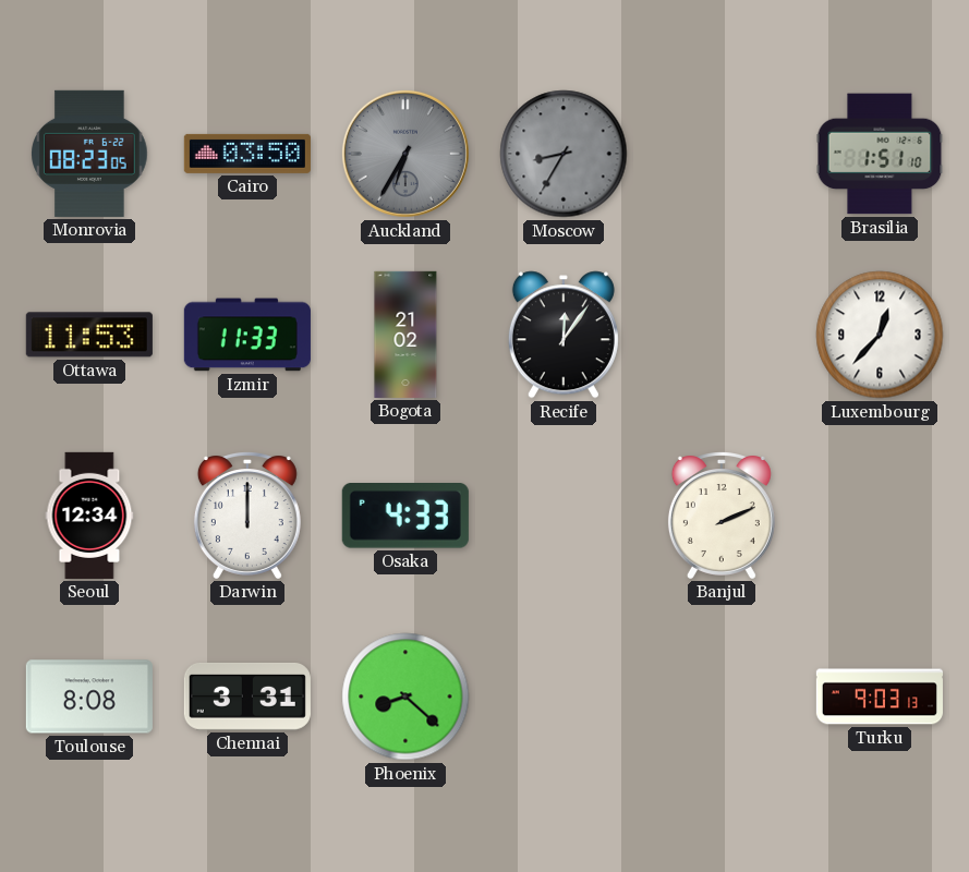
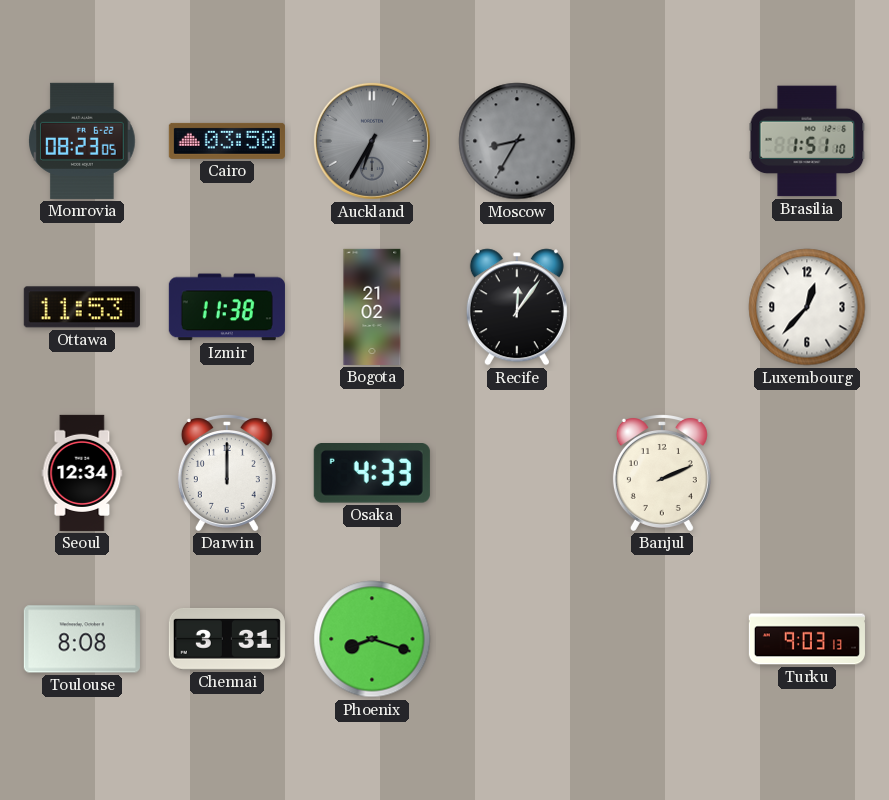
Izmir: 11:33 -> 11:38
Phoenix: 8:22 -> 8:18
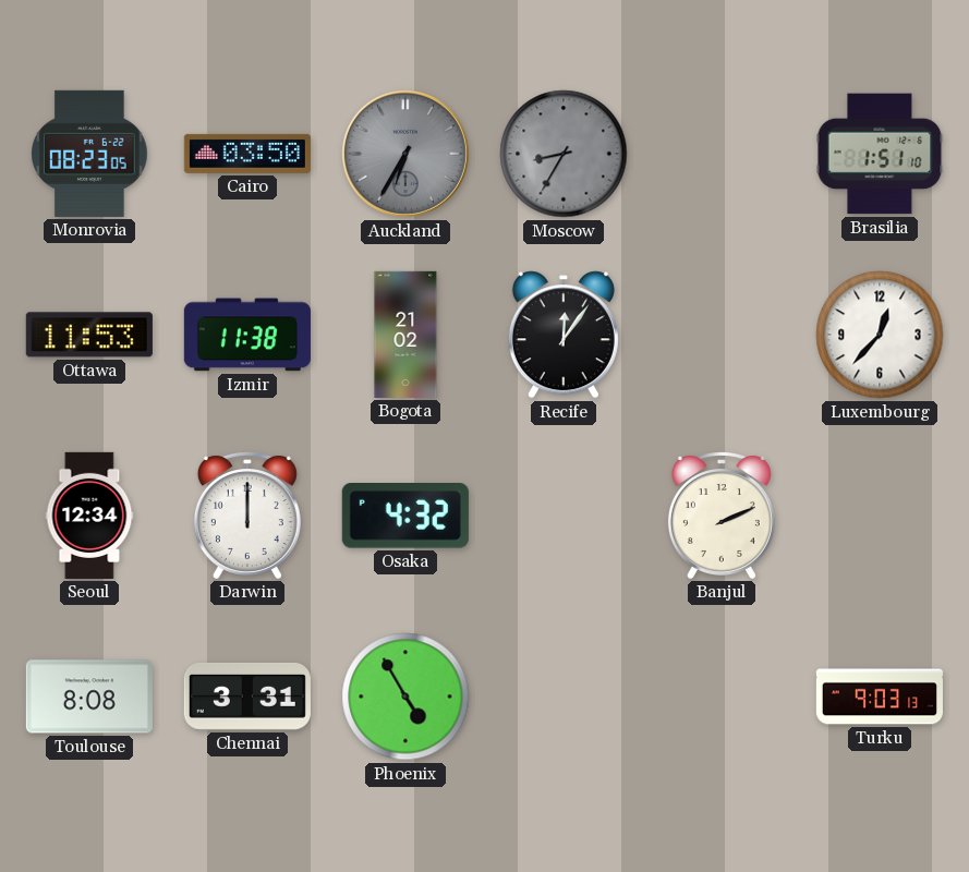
Osaka: 4:33 -> 4:32
Phoenix: 8:18 -> 4:55
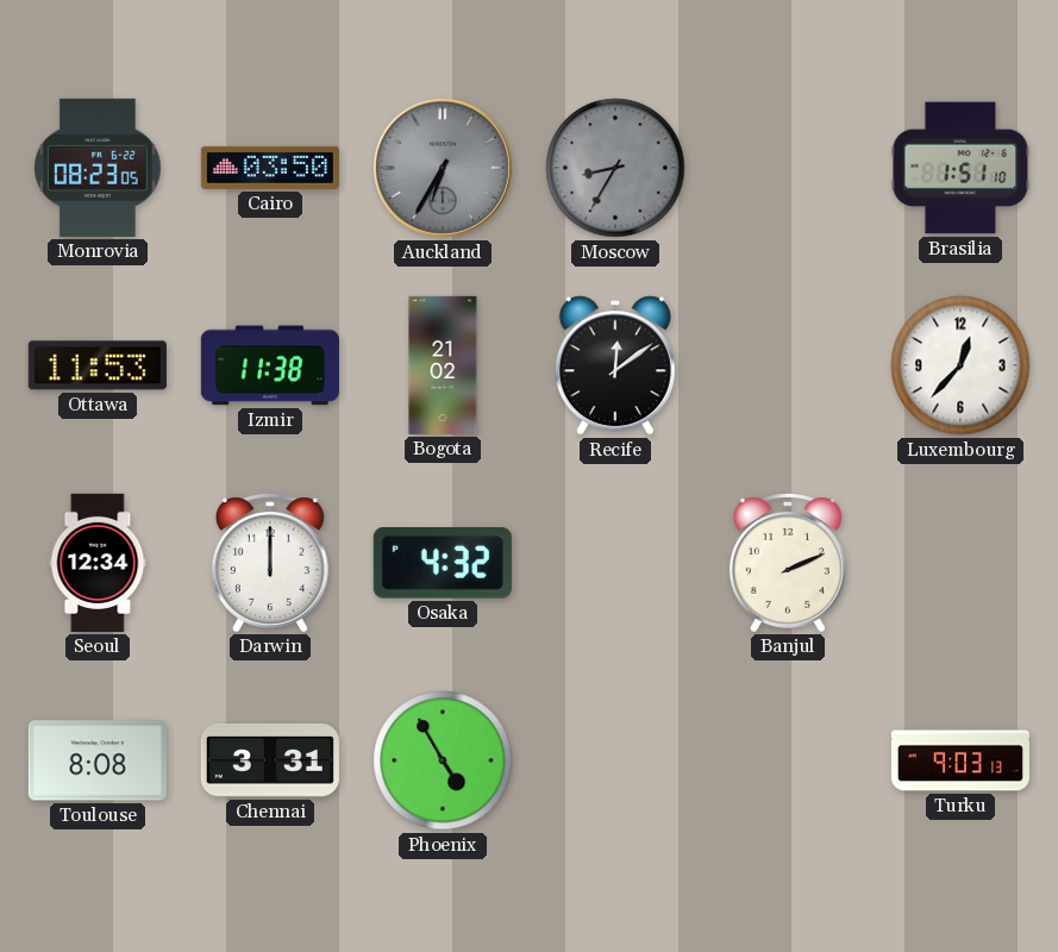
Recife: 12:06 -> 12:09
